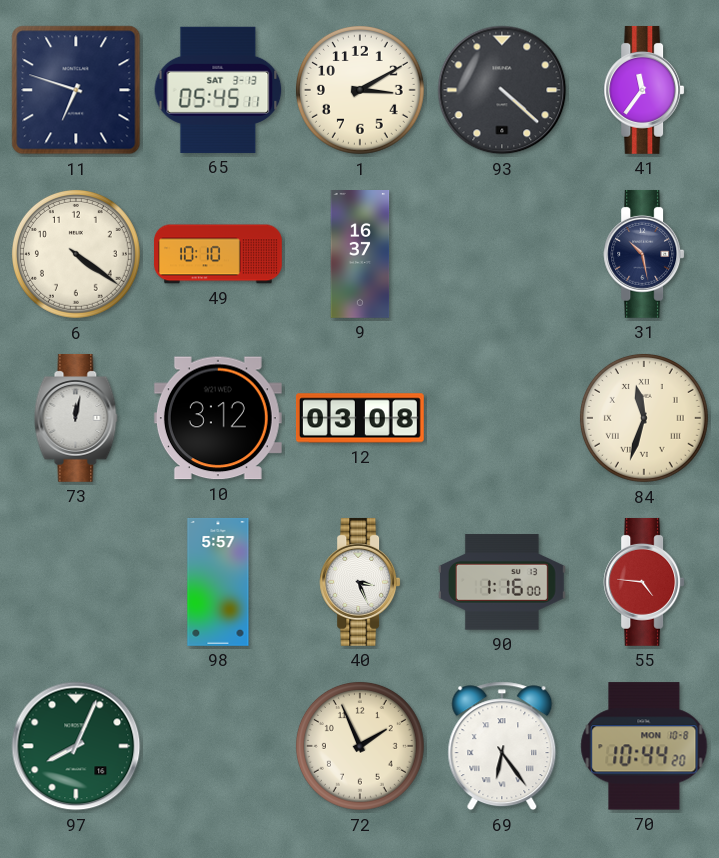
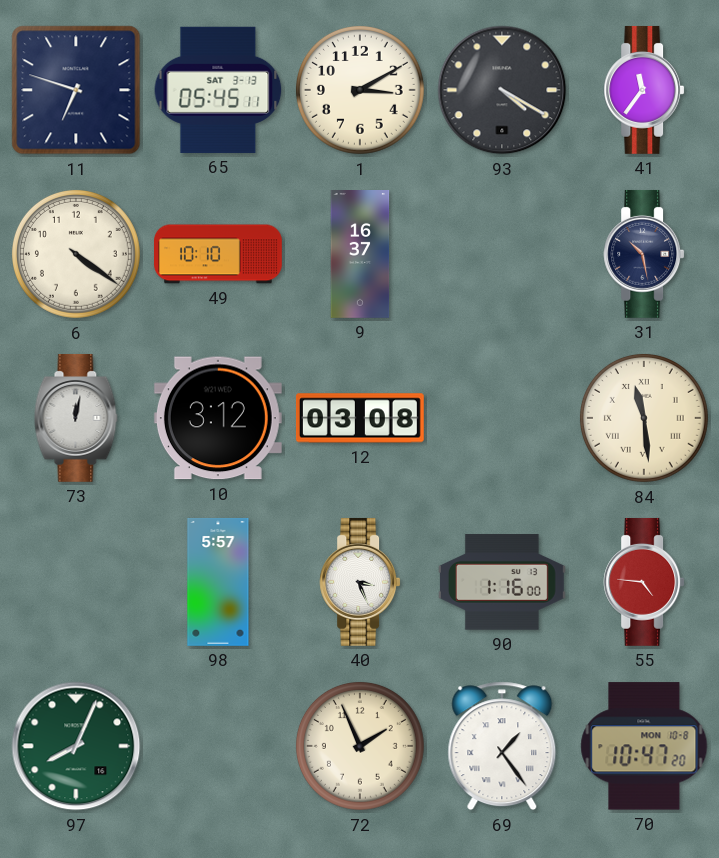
93: 4:22 -> 4:20
84: 11:33 -> 11:29
69: 6:24 -> 1:24
70: 10:44 -> 10:47
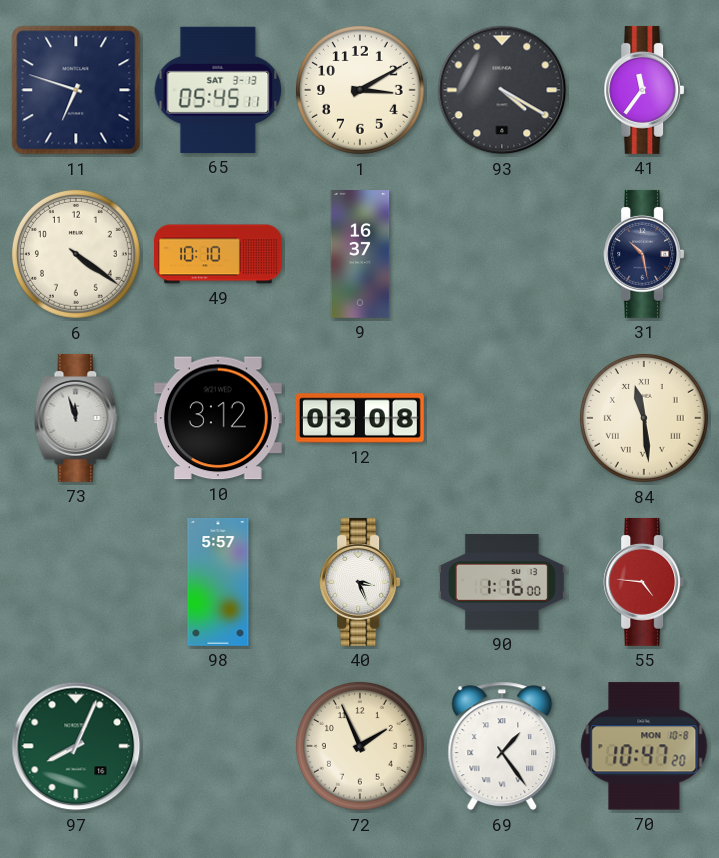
73: 12:02 -> 11:57
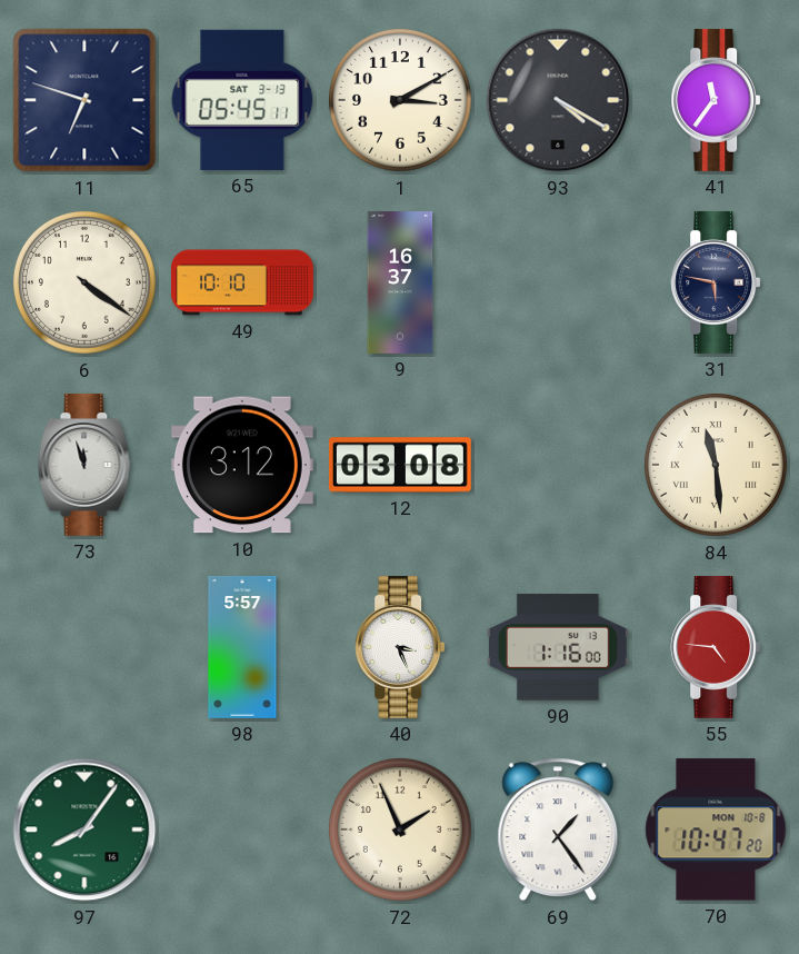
31: 10:28 -> 5:47
97: 8:04 -> 8:06
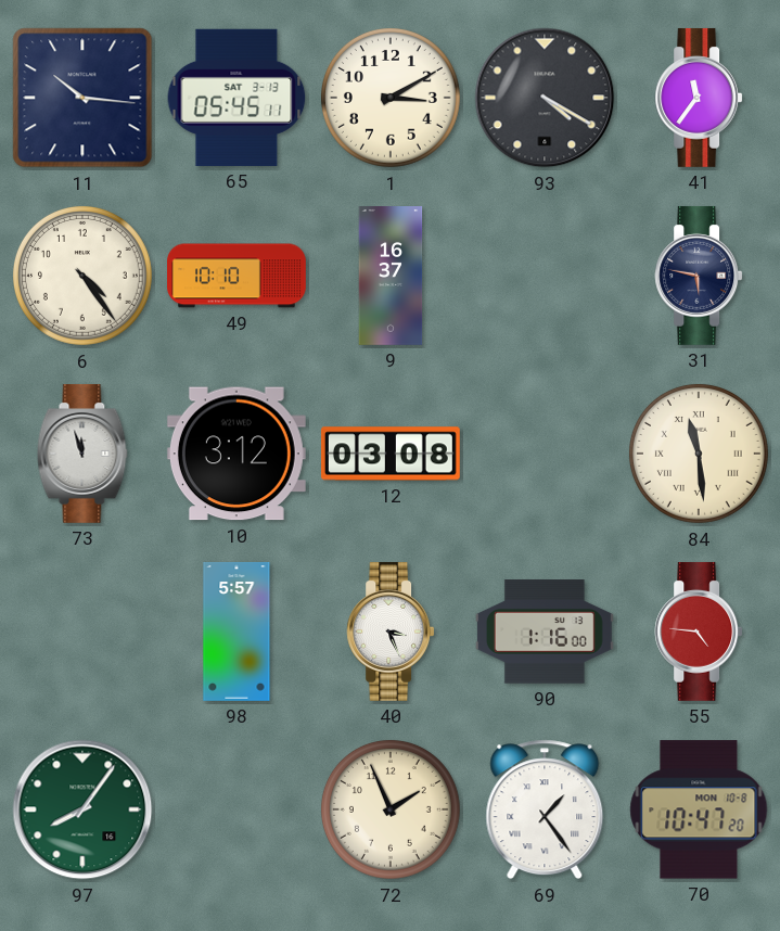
11: 6:48 -> 10:16
6: 4:21 -> 4:24
